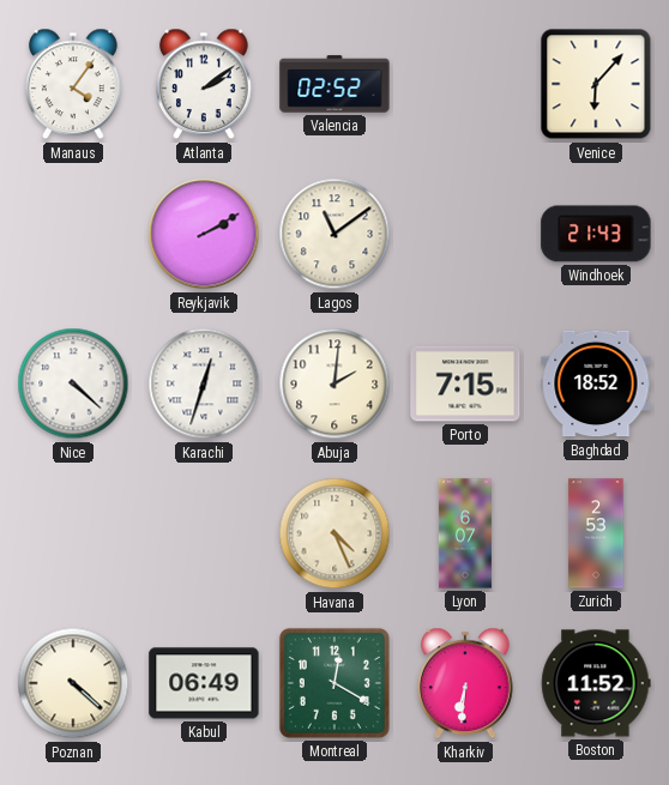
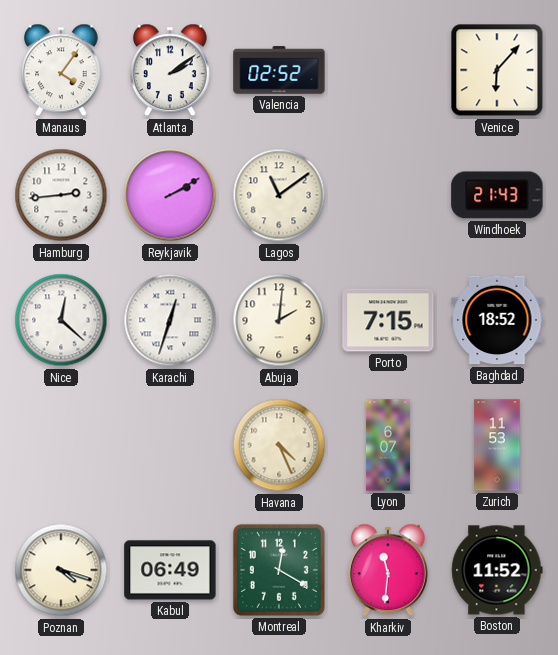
Hamburg: none -> 2:44
Nice: 4:22 -> 12:22
Zurich: 2:53 -> 11:53
Poznan: 4:22 -> 4:18
Kharkiv: 6:31 -> 11:31
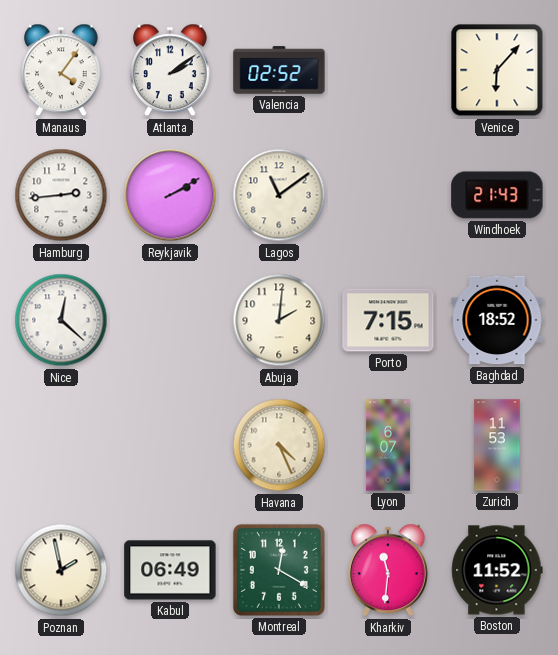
Karachi: 12:33 -> none
Poznan: 4:18 -> 1:58
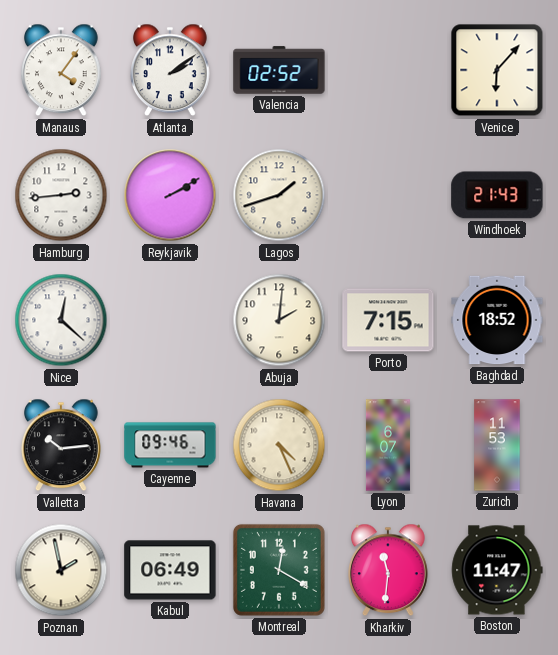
Lagos: 11:09 -> 1:42
Valletta: none -> 10:14
Cayenne: none -> 09:46
Boston: 11:52 -> 11:47
